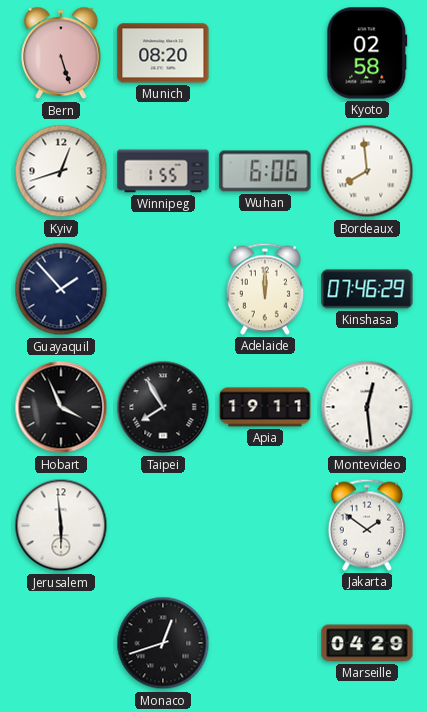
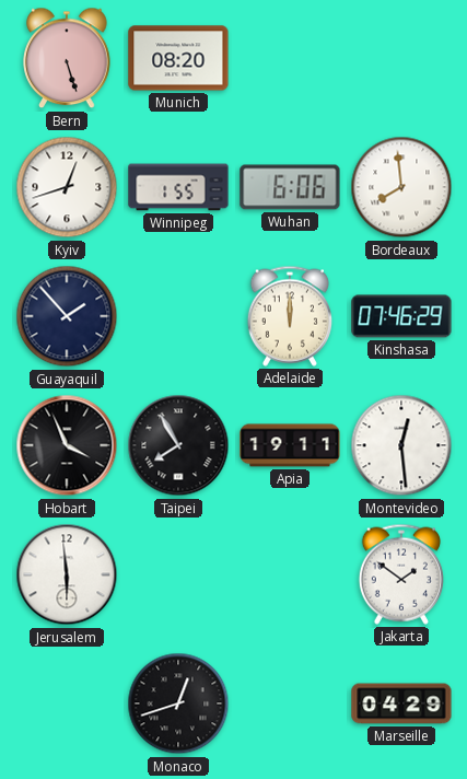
Kyoto: 02:58 -> none
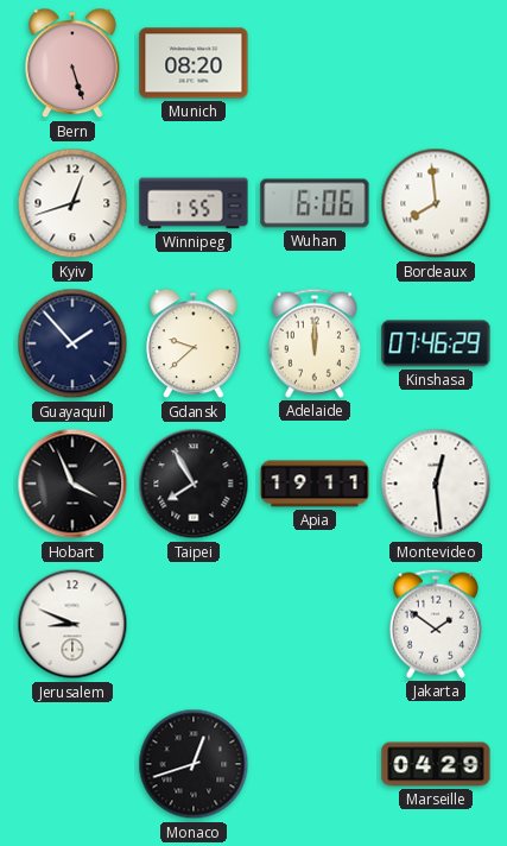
Gdansk: none -> 9:38
Jerusalem: 5:59 -> 8:49
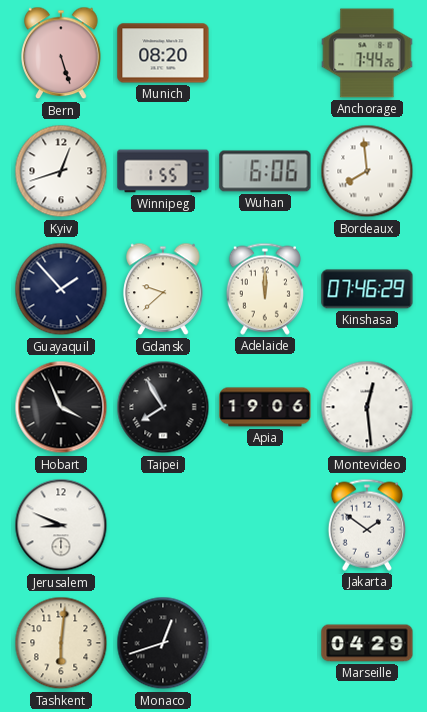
Anchorage: none -> 7:44
Apia: 19:11 -> 19:06
Tashkent: none -> 6:01
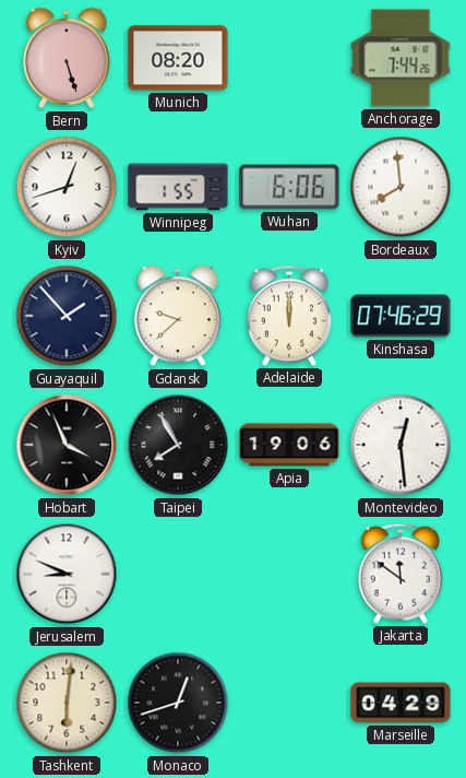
Jakarta: 1:51 -> 11:51
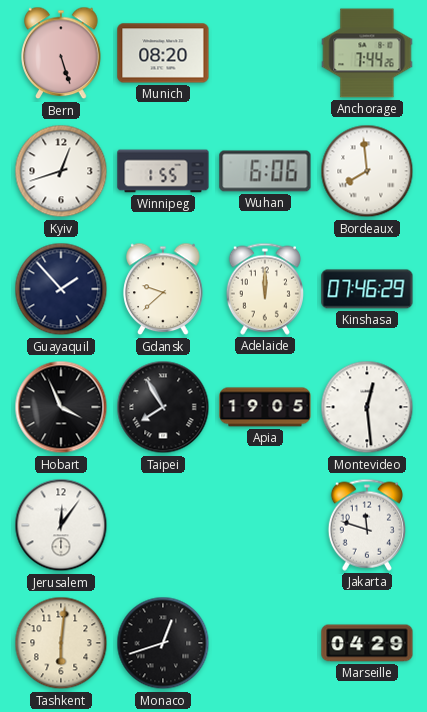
Apia: 19:06 -> 19:05
Jerusalem: 8:49 -> 12:06
Jakarta: 11:51 -> 11:48
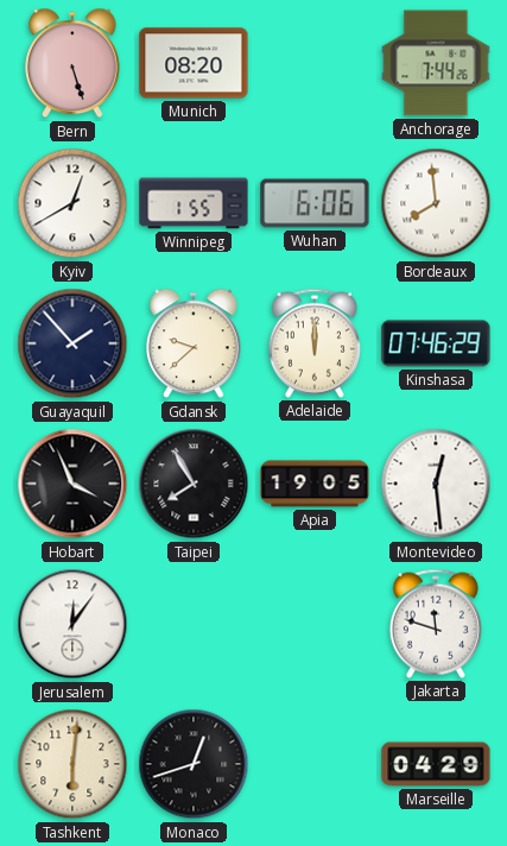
Kyiv: 12:42 -> 12:40
